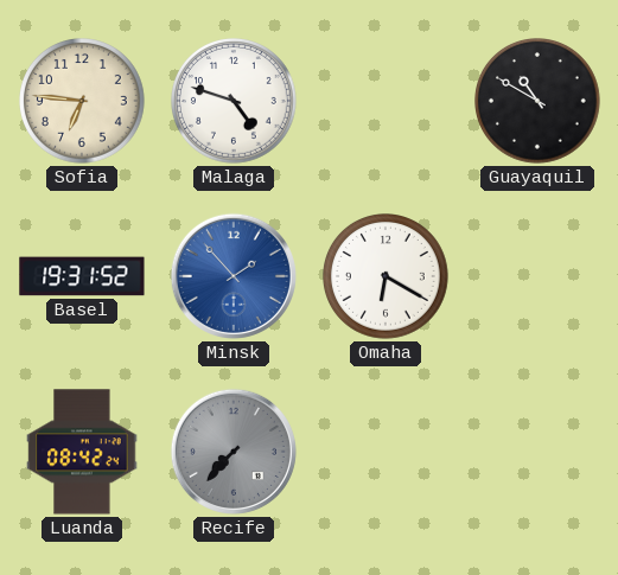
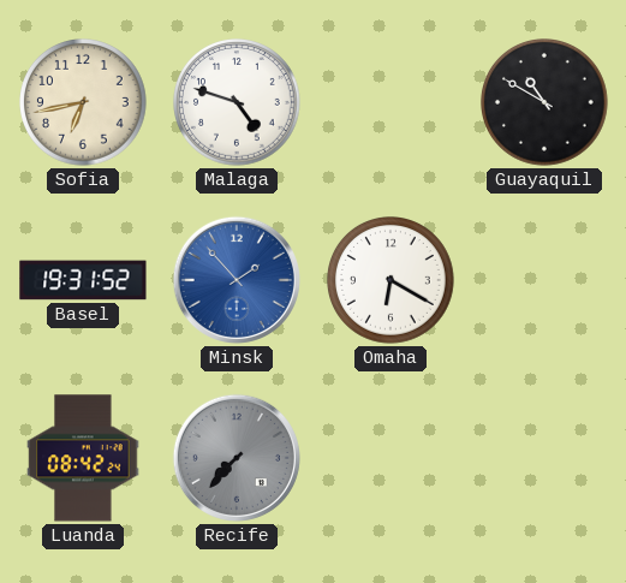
Sofia: 6:46 -> 6:43
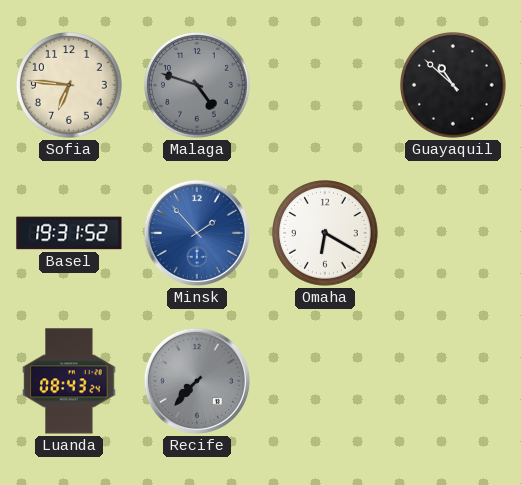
Sofia: 6:43 -> 6:46
Malaga dial: white -> grey
Guayaquil: 10:50 -> 10:52
Luanda: 08:42 -> 08:43
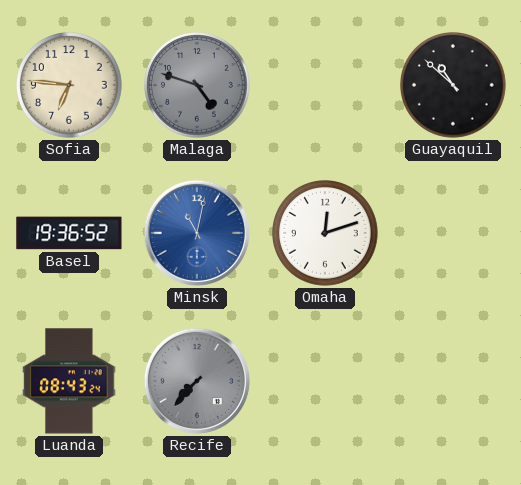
Basel: 19:31 -> 19:36
Minsk: 1:53 -> 11:02
Omaha: 6:20 -> 12:12
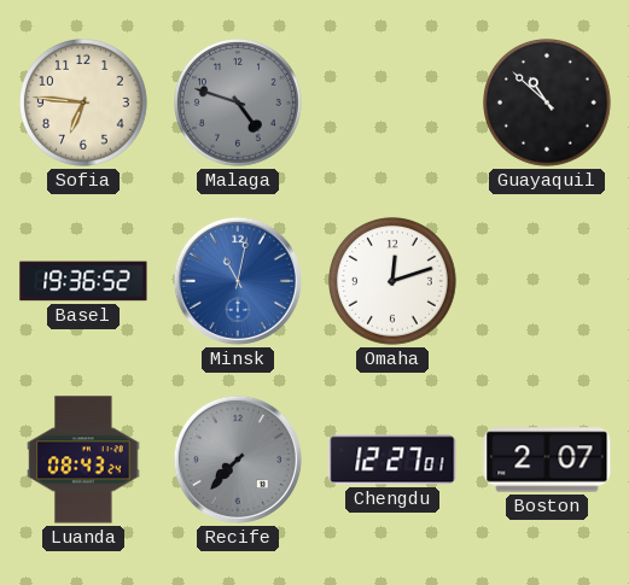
Chengdu: none -> 12:27
Boston: none -> 2:07
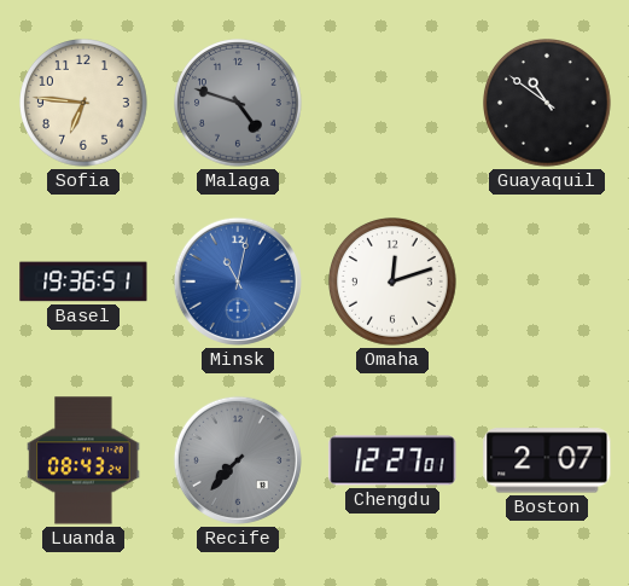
Guayaquil: 10:52 -> 10:51
Basel: 19:36:52 -> 19:36:51
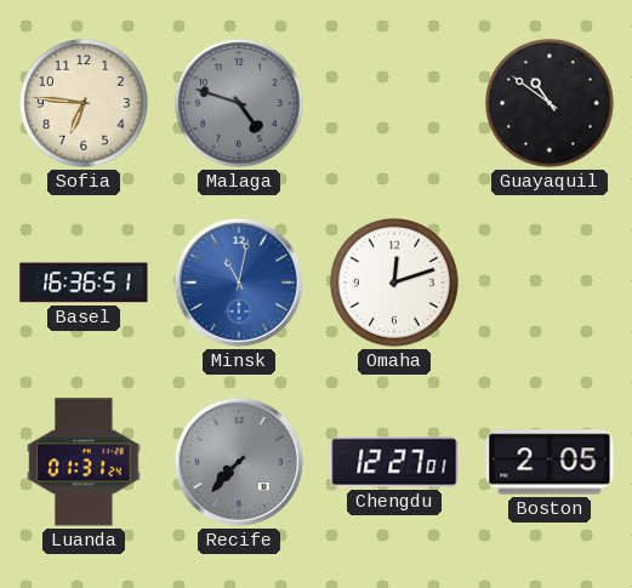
Basel: 19:36 -> 16:36
Luanda: 08:43 -> 01:31
Boston: 2:07 -> 2:05
